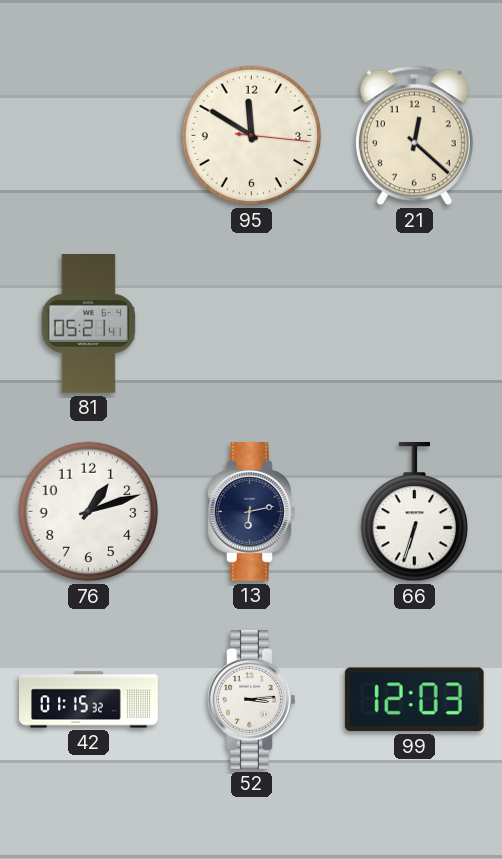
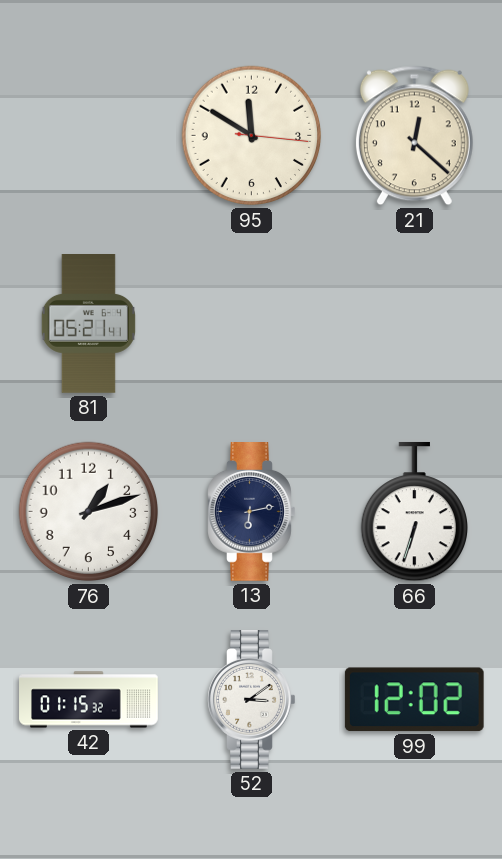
52: 3:14 -> 3:09
99: 12:03 -> 12:02
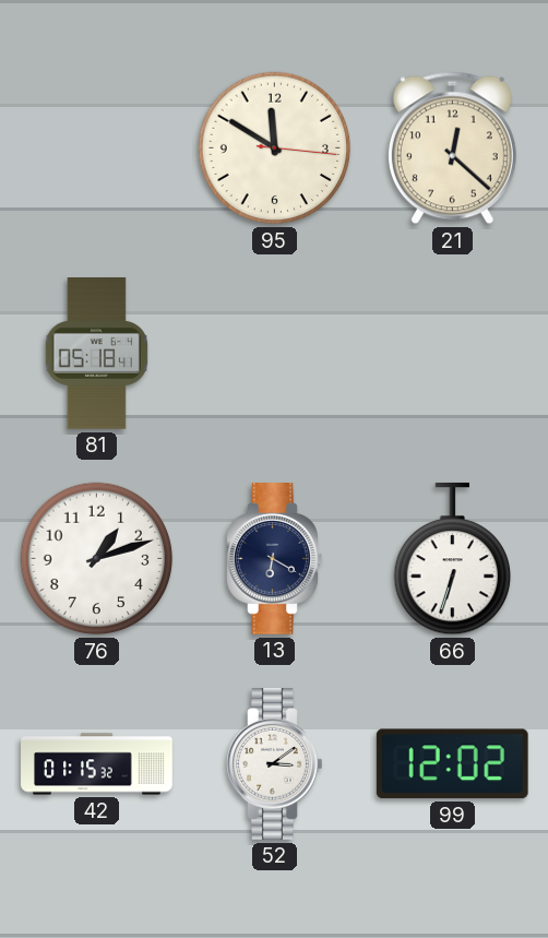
81: 05:21 -> 05:18
13: 6:13 -> 6:20
